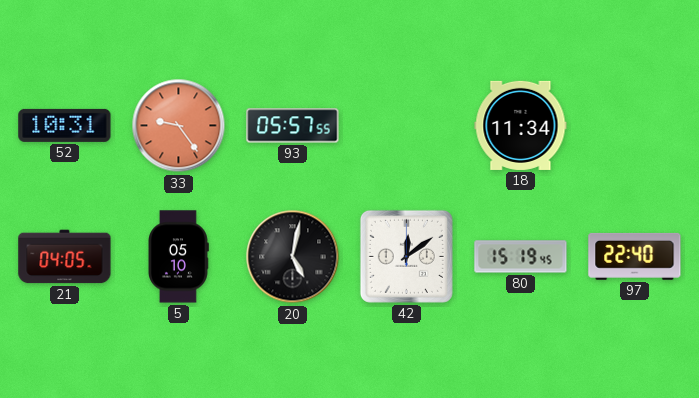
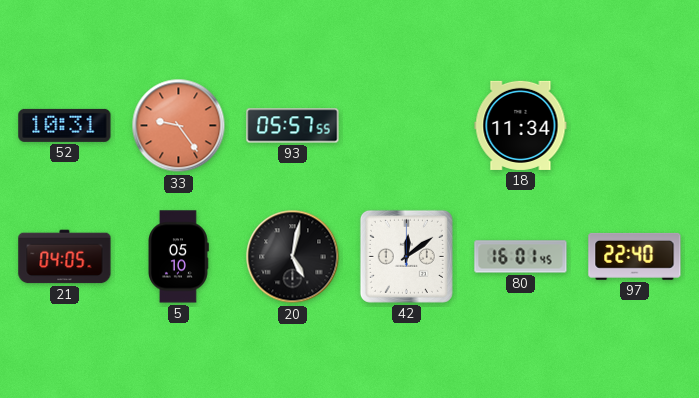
80: 15:19 -> 16:01
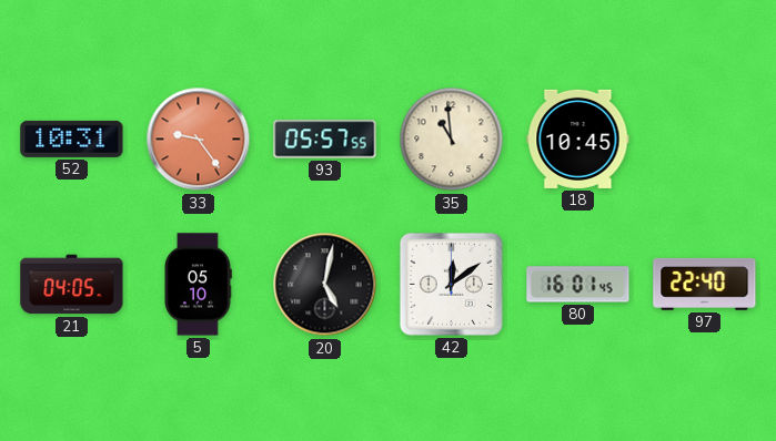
35: none -> 10:59
18: 11:34 -> 10:45
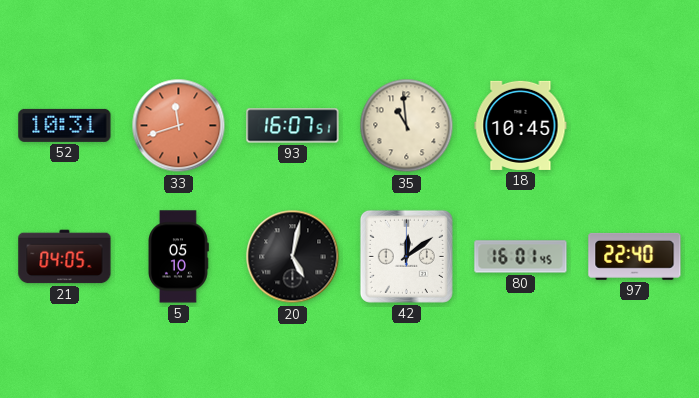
33: 9:24 -> 11:42
93: 05:57 -> 16:07
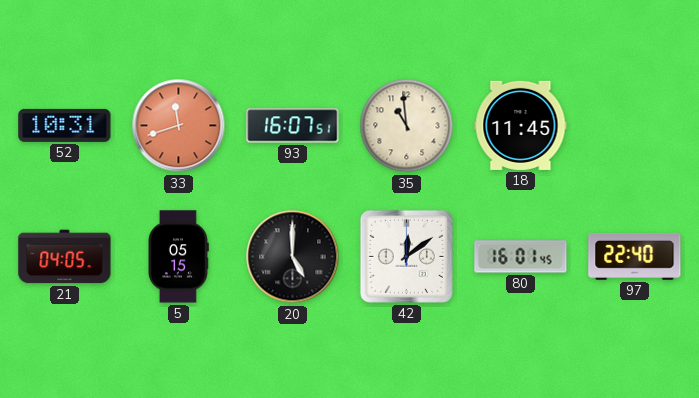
18: 10:45 -> 11:45
5: 05:10 -> 05:15
20: 5:02 -> 5:00
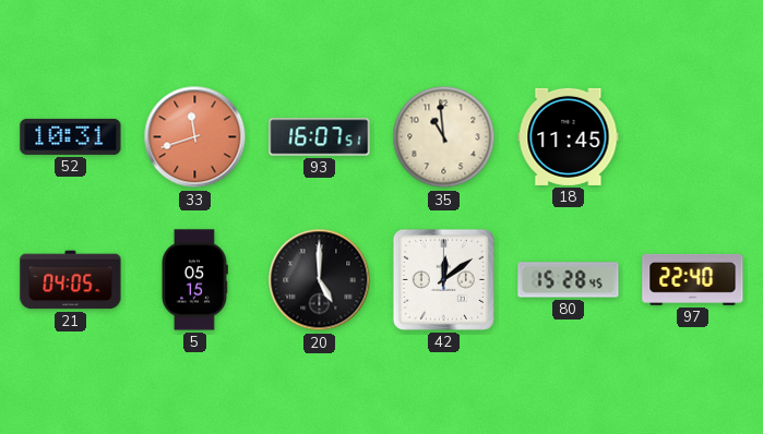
80: 16:01 -> 15:28
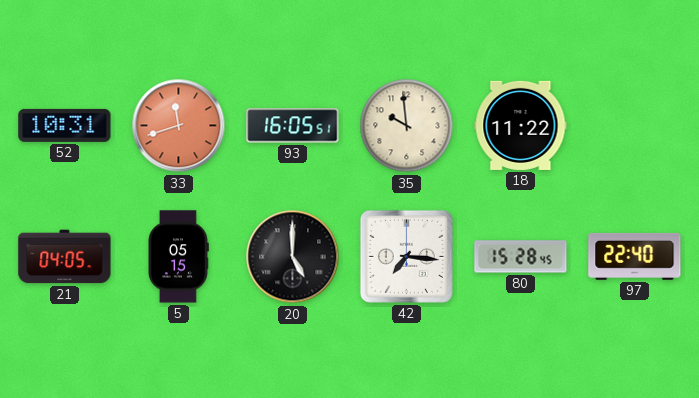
93: 16:07 -> 16:05
35: 10:59 -> 9:59
18: 11:45 -> 11:22
42: 12:09 -> 7:16
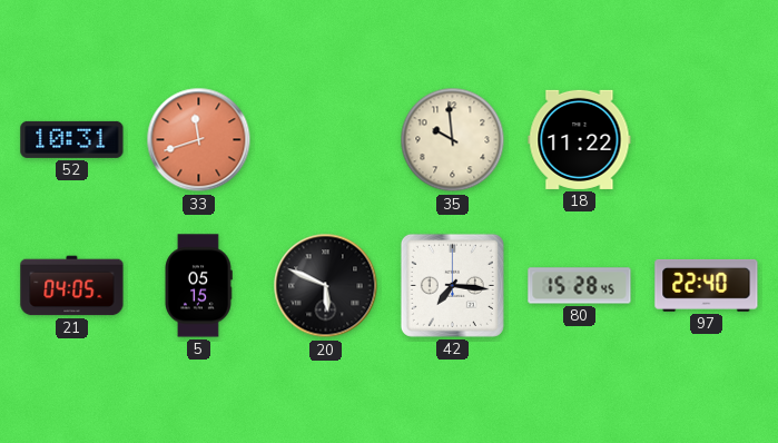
93: 16:05 -> none
20: 5:00 -> 5:49
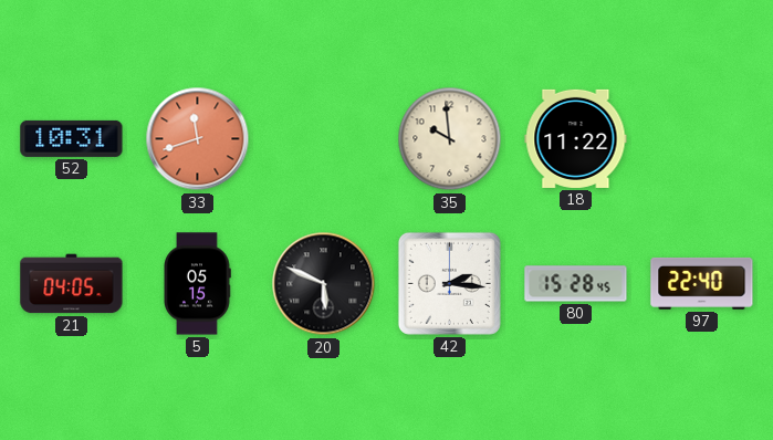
42: 7:16 -> 2:16
